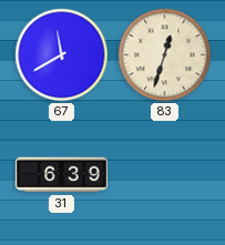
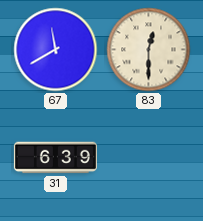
83: 12:33 -> 12:30
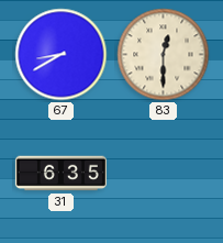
67: 11:40 -> 8:40
31: 6:39 -> 6:35
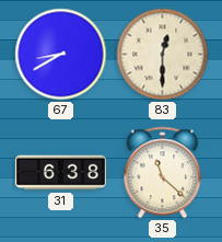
31: 6:35 -> 6:38
35: none -> 11:22
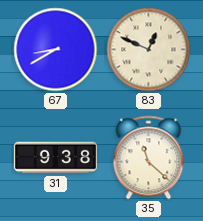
83: 12:30 -> 12:49
31: 6:38 -> 9:38
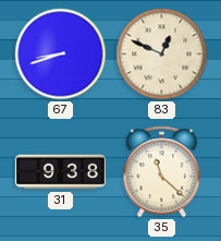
67: 8:40 -> 8:42
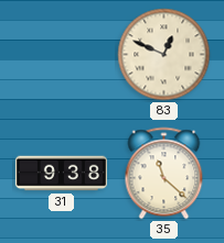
67: 8:42 -> none
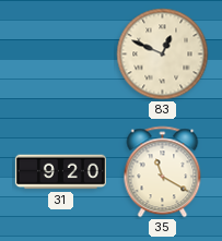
31: 9:38 -> 9:20
35: 11:22 -> 11:20
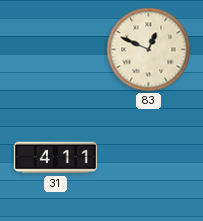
31: 9:20 -> 4:11
35: 11:20 -> none
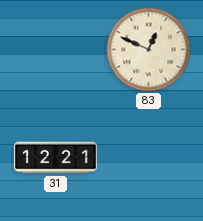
31: 4:11 -> 12:21
